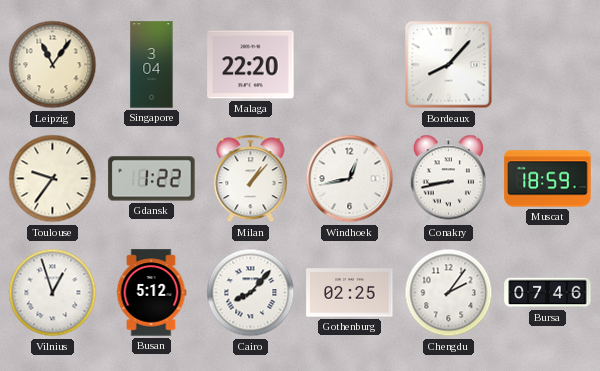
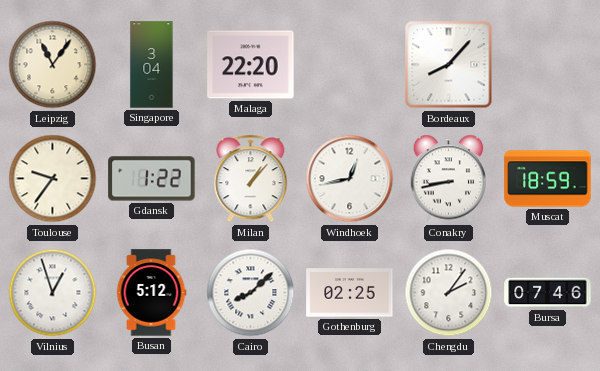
Cairo: 8:07 -> 8:08
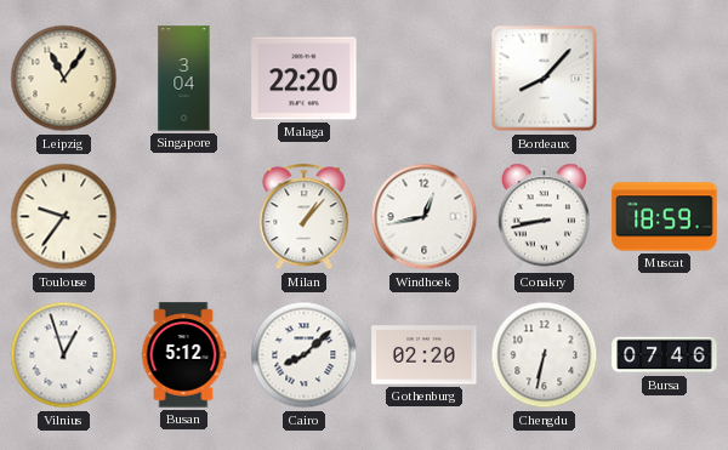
Gdansk: 1:22 -> none
Gothenburg: 02:25 -> 02:20
Chengdu: 2:06 -> 6:32
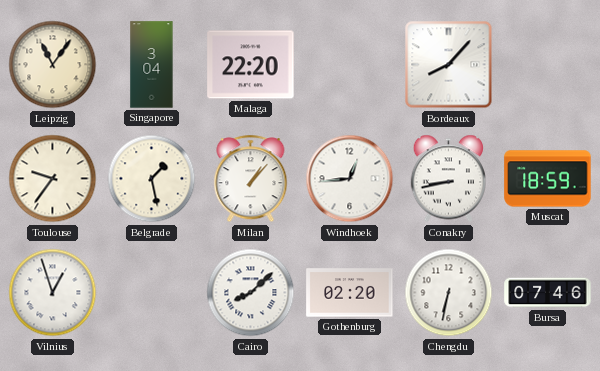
Belgrade: none -> 1:28
Windhoek: 12:43 -> 12:44
Busan: 5:12 -> none
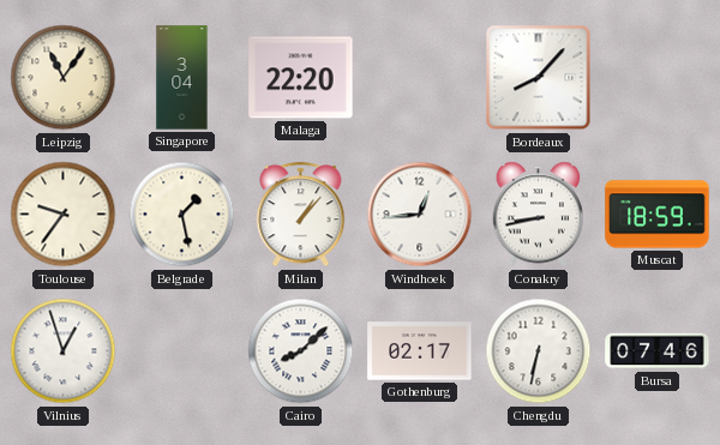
Gothenburg: 02:20 -> 02:17
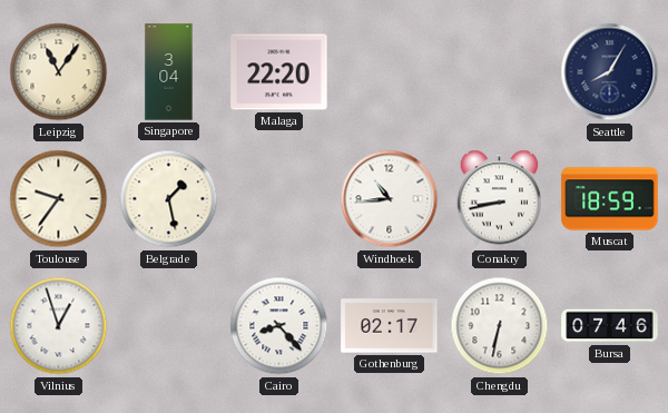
Bordeaux: 8:07 -> none
Seattle: none -> 8:05
Milan: 1:07 -> none
Windhoek: 12:44 -> 10:44
Cairo: 8:08 -> 8:23
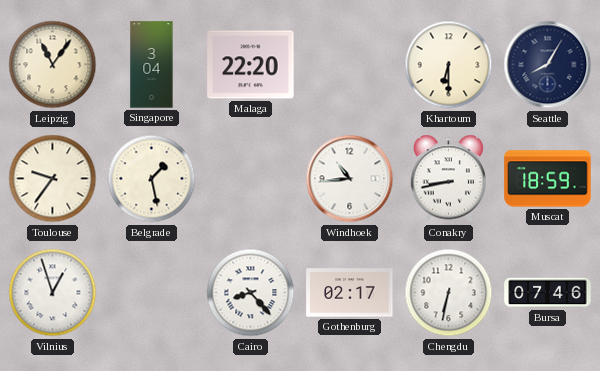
Khartoum: none -> 6:30
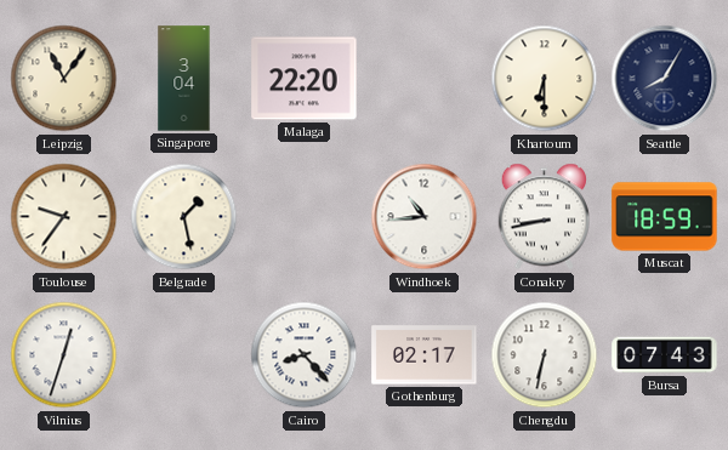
Vilnius: 12:57 -> 12:33
Bursa: 07:46 -> 07:43
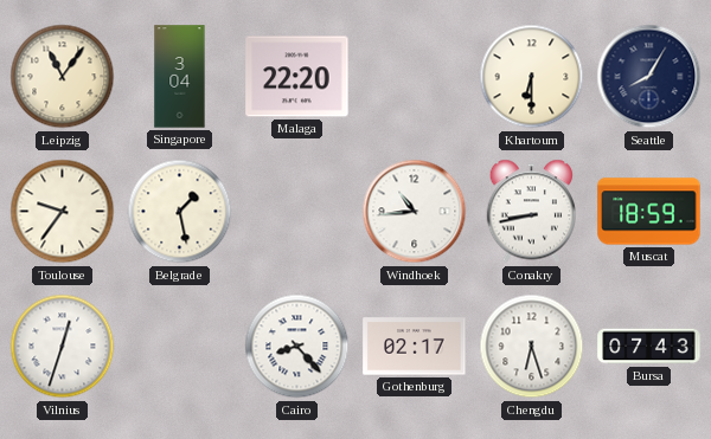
Chengdu: 6:32 -> 6:27
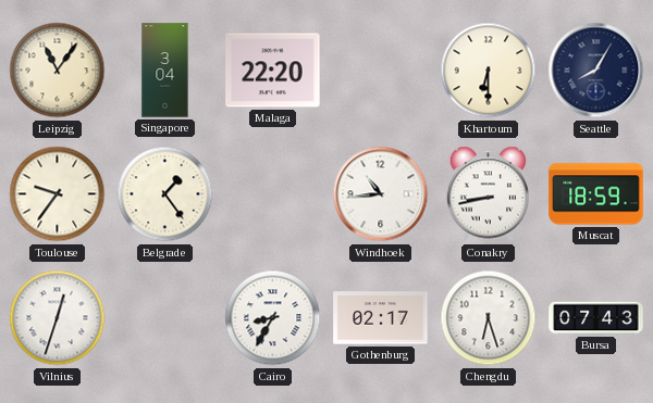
Belgrade: 1:28 -> 1:24
Cairo: 8:23 -> 8:35
